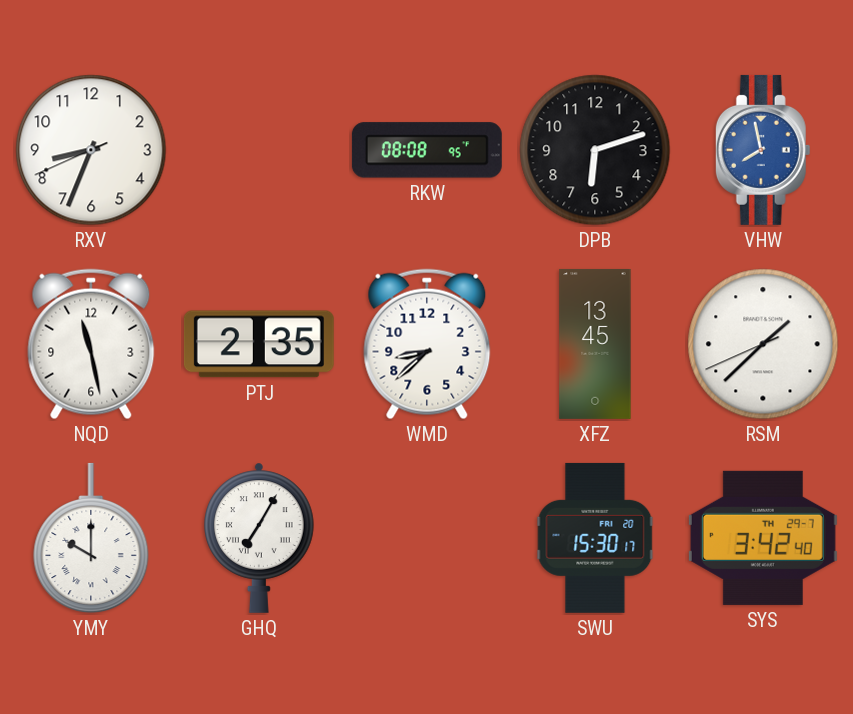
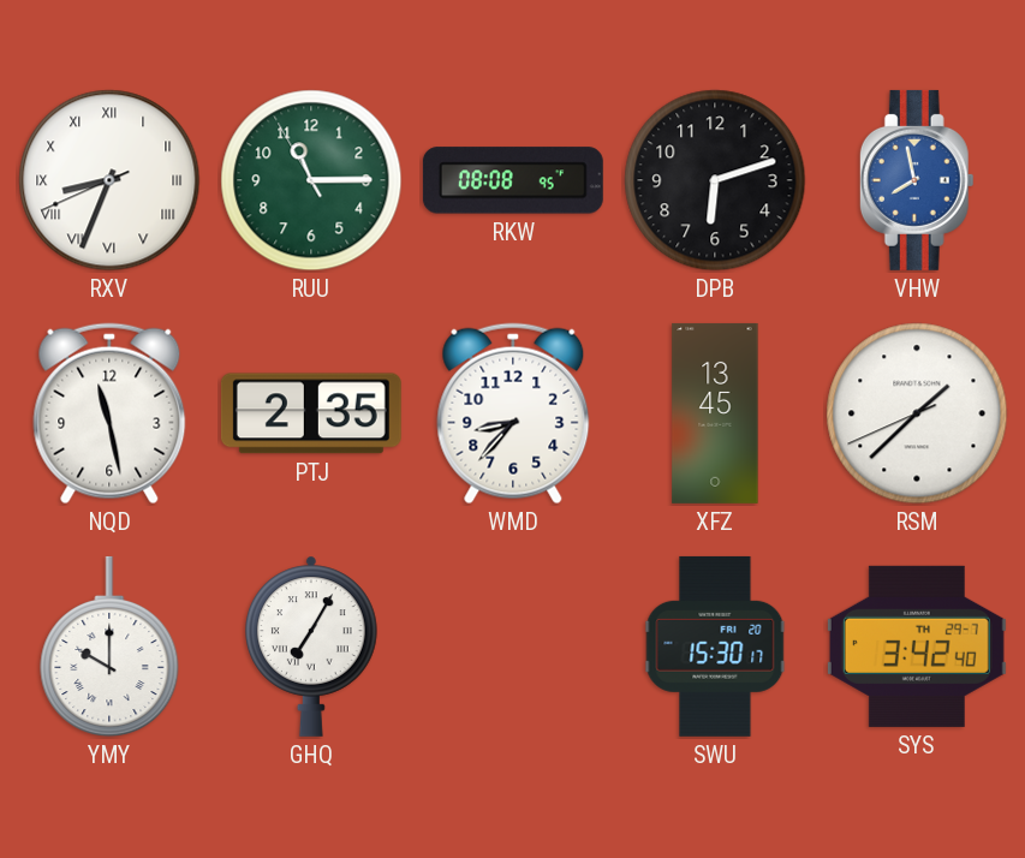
RXV numerals: Arabic -> Roman
RUU: none -> 11:14
WMD: 8:38 -> 8:37
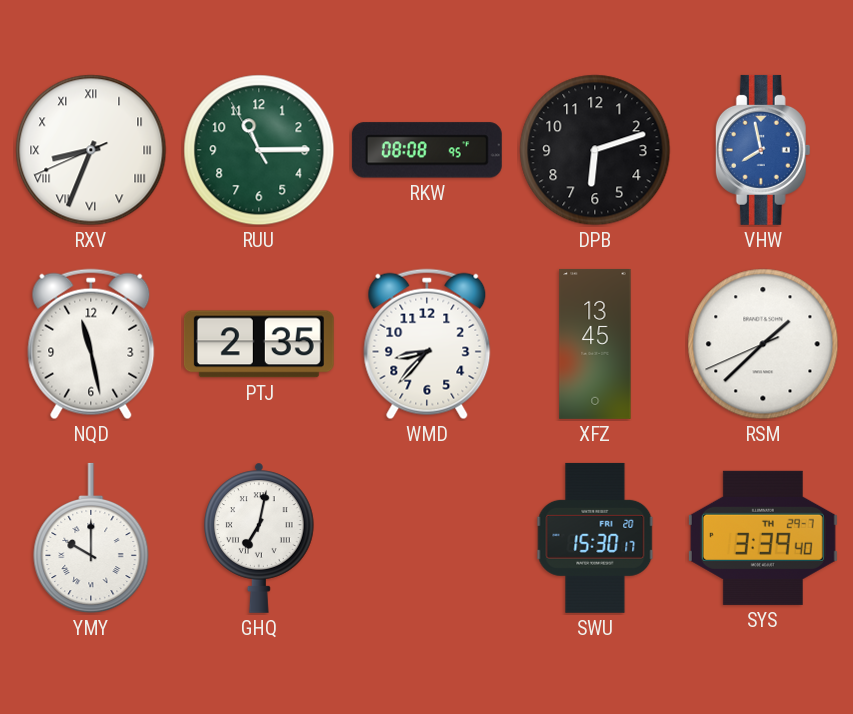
GHQ: 7:05 -> 7:02
SYS: 3:42 -> 3:39
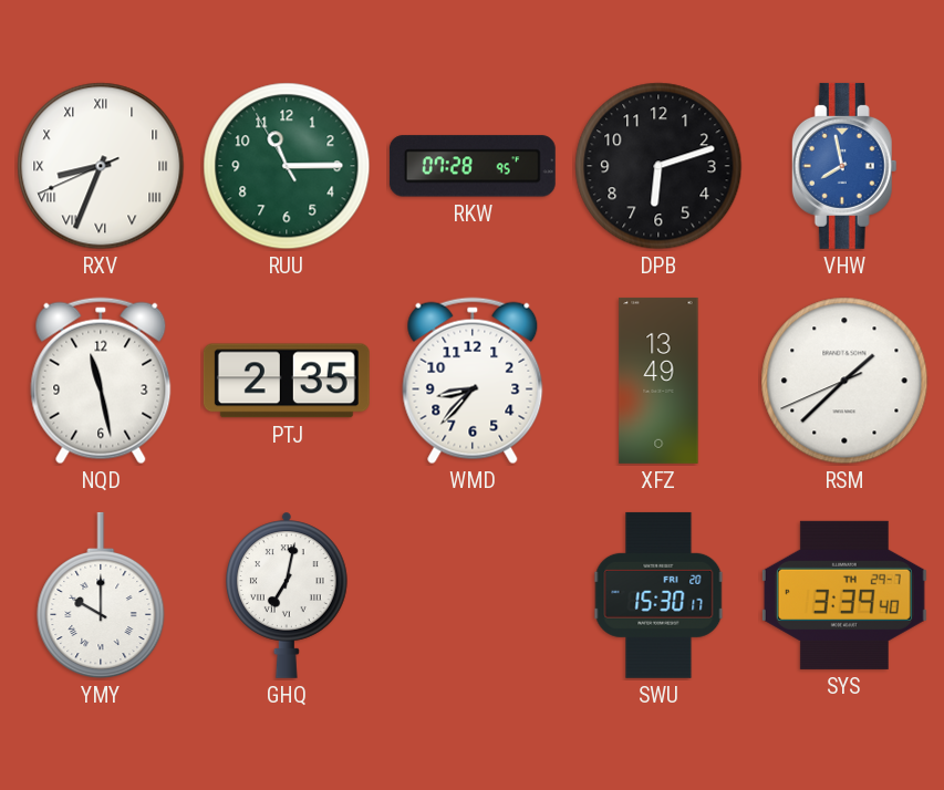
RKW: 08:08 -> 07:28
XFZ: 13:45 -> 13:49
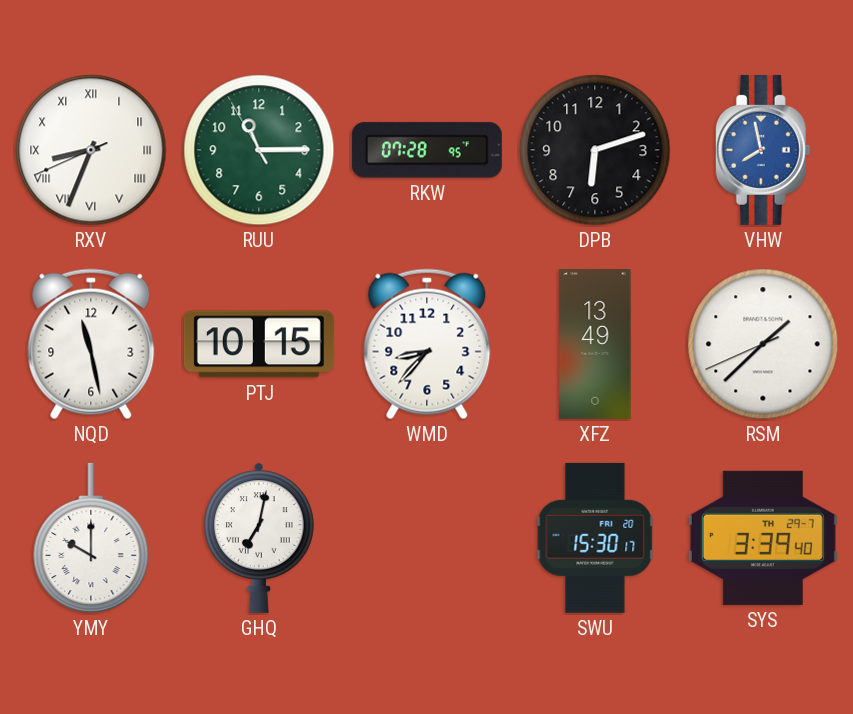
PTJ: 2:35 -> 10:15
